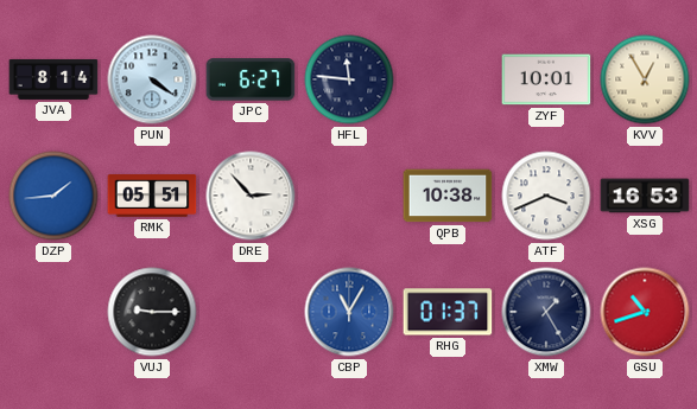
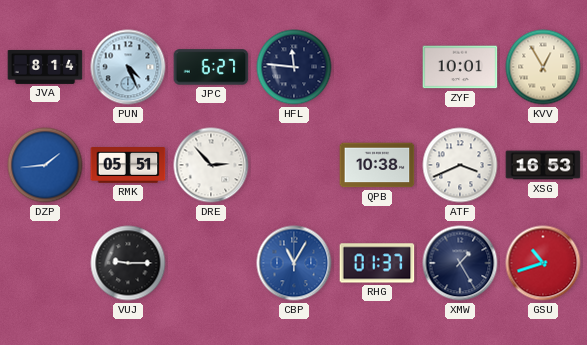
PUN: 4:21 -> 4:26
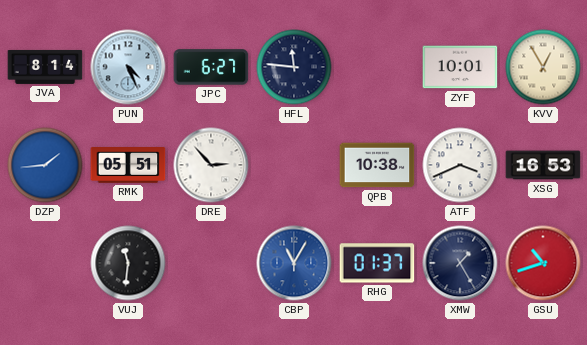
VUJ: 9:15 -> 11:31
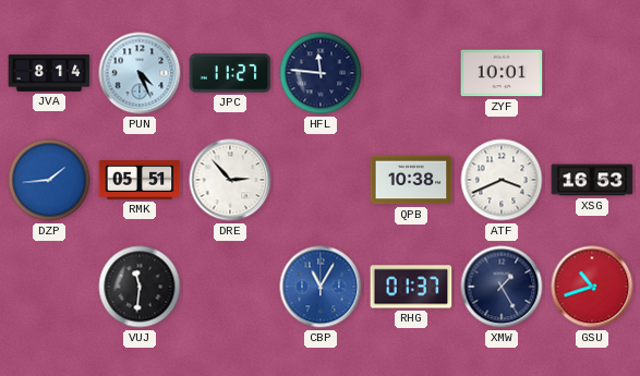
JPC: 6:27 -> 11:27
KVV: 12:55 -> none
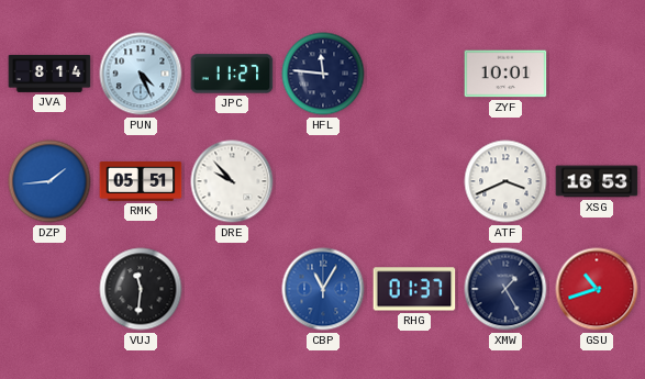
DRE: 2:53 -> 9:53
QPB: 10:38 -> none
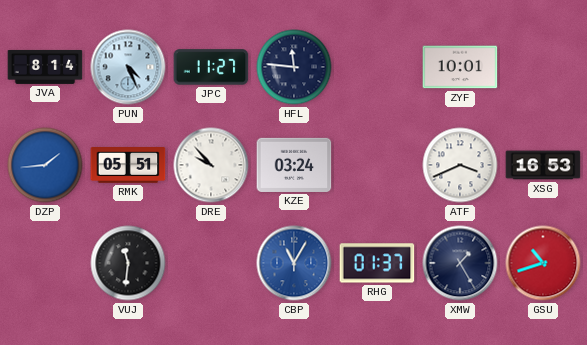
KZE: none -> 03:24
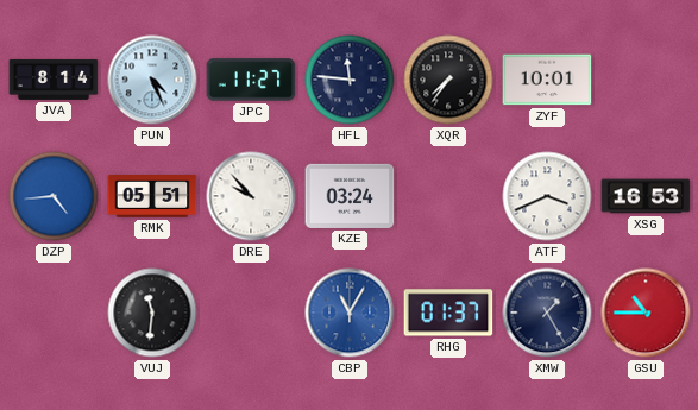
XQR: none -> 7:36
DZP: 1:44 -> 4:44
GSU: 10:42 -> 10:45
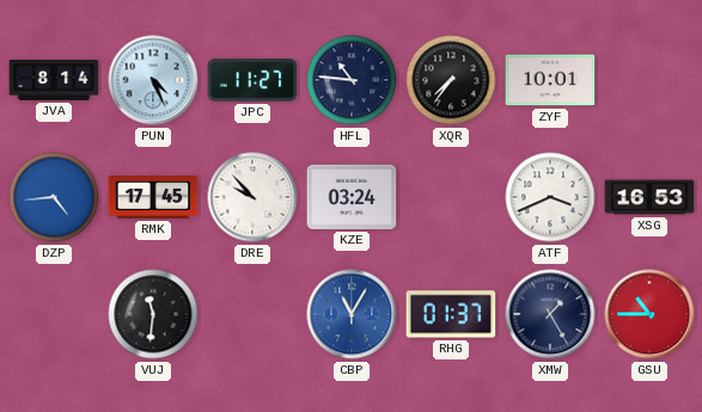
HFL: 11:46 -> 10:46
RMK: 05:51 -> 17:45
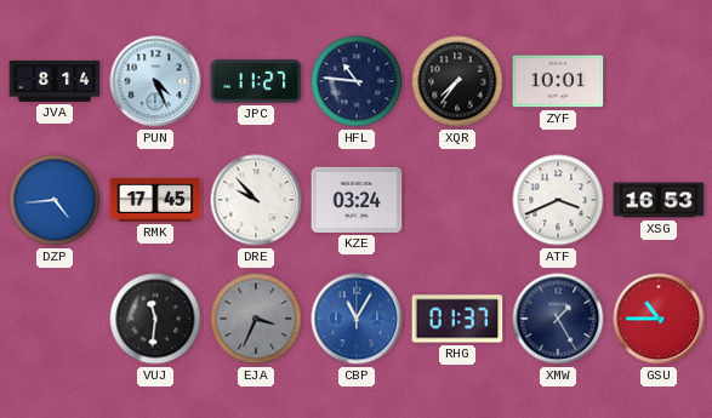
EJA: none -> 3:34
